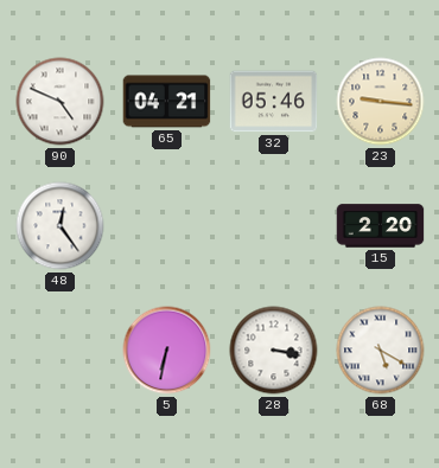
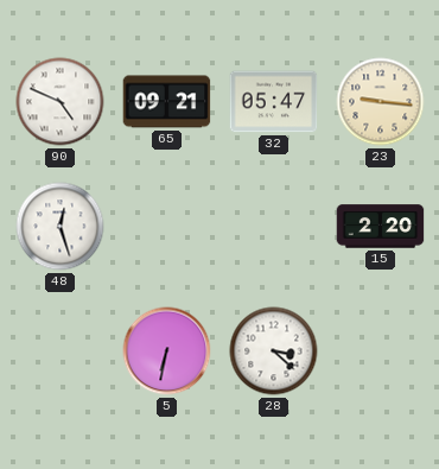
65: 04:21 -> 09:21
32: 05:46 -> 05:47
48: 12:24 -> 12:27
28: 3:17 -> 3:22
68: 5:20 -> none
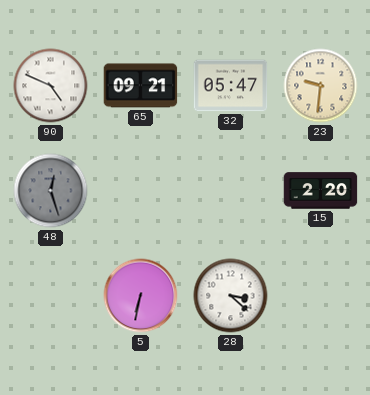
23: 9:16 -> 9:31
48 dial: white -> grey
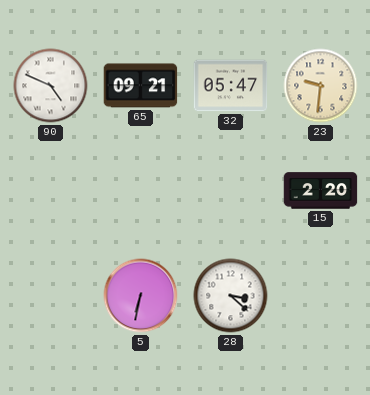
48: 12:27 -> none
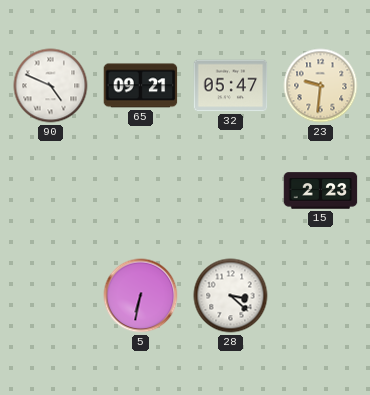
15: 2:20 -> 2:23
